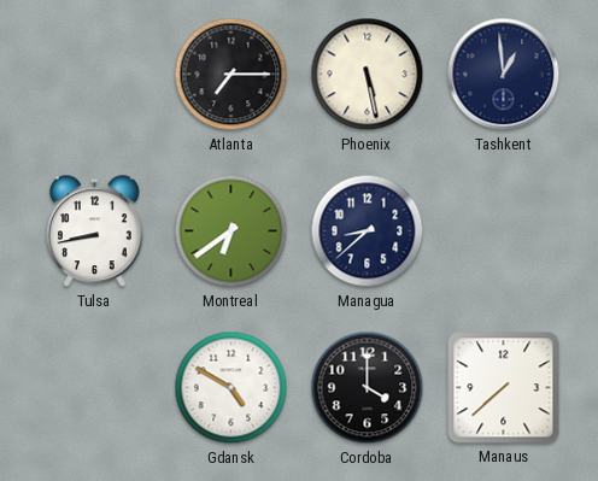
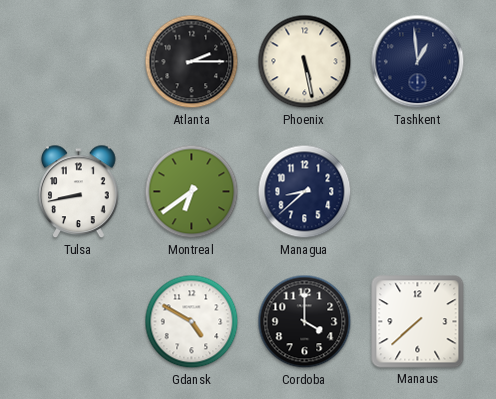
Atlanta: 7:15 -> 2:15
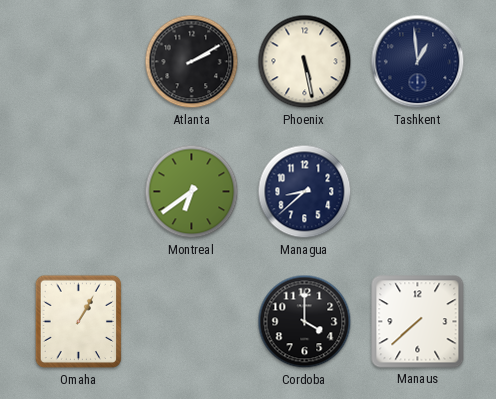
Atlanta: 2:15 -> 2:10
Tulsa: 8:43 -> none
Omaha: none -> 1:05
Gdansk: 4:50 -> none
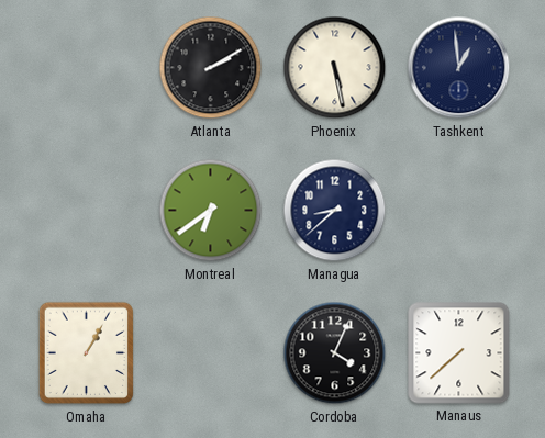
Cordoba: 4:00 -> 4:04
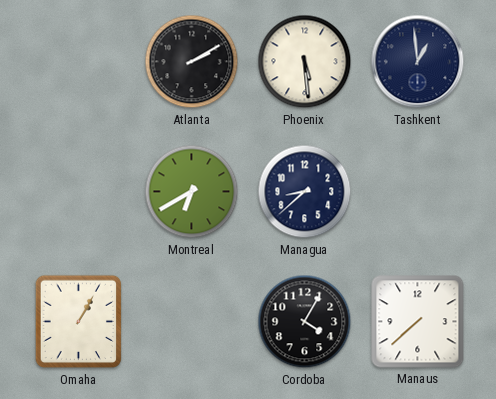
Phoenix: 5:28 -> 5:29
Montreal: 6:39 -> 6:40
Cordoba: 4:04 -> 4:05
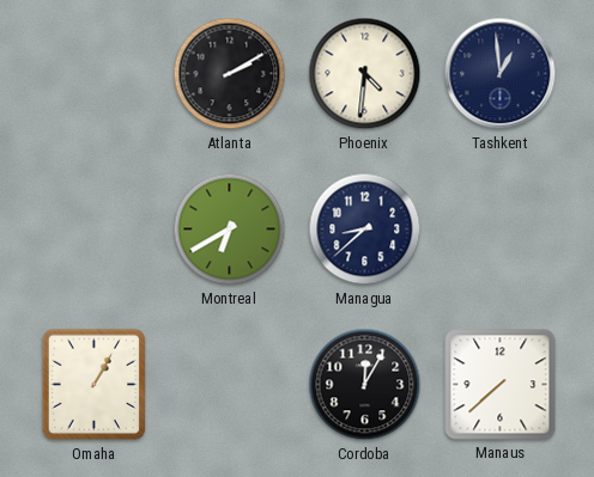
Phoenix: 5:29 -> 4:31
Cordoba: 4:05 -> 12:05
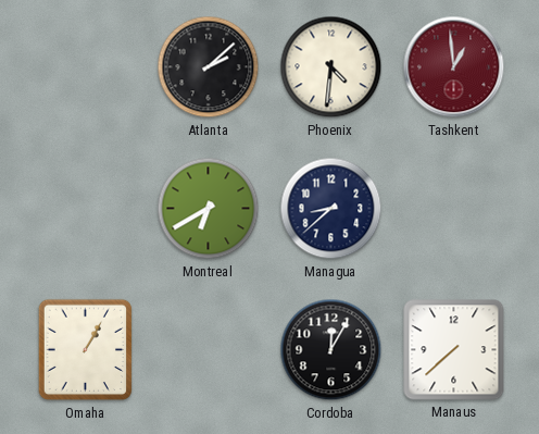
Atlanta: 2:10 -> 2:08
Tashkent dial: navy -> burgundy
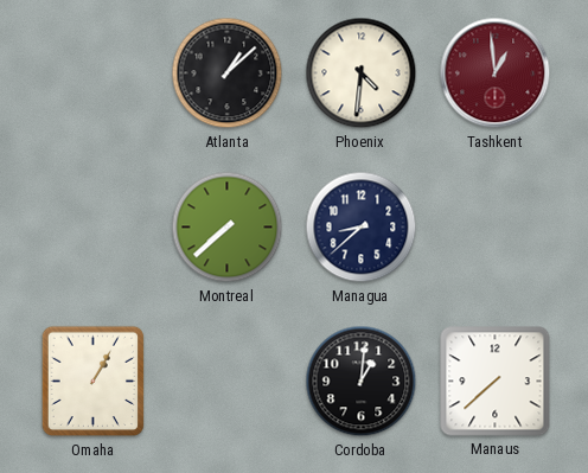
Atlanta: 2:08 -> 1:08
Montreal: 6:40 -> 7:38
Cordoba: 12:05 -> 1:01
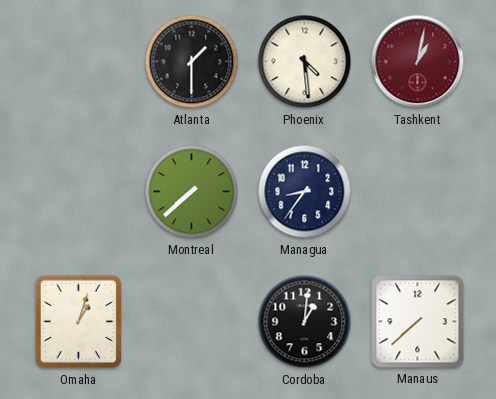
Atlanta: 1:08 -> 1:30
Phoenix: 4:31 -> 4:29
Tashkent: 12:59 -> 1:02
Managua: 8:38 -> 8:36
Omaha: 1:05 -> 1:03
